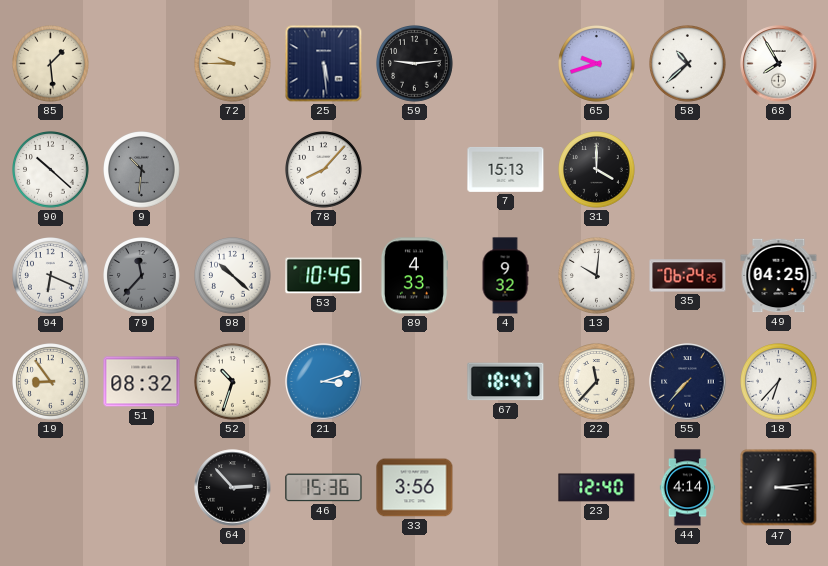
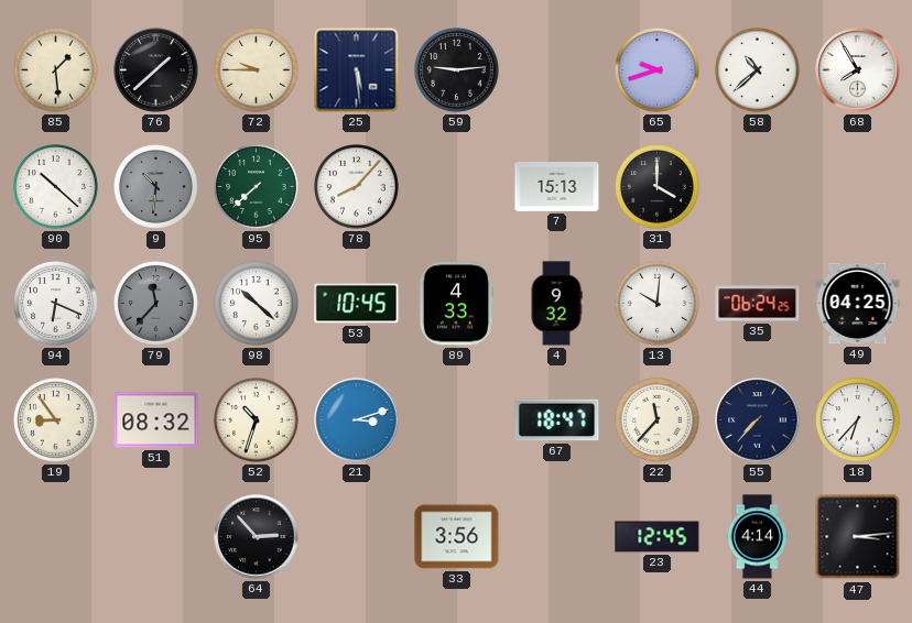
76: none -> 1:38
95: none -> 7:38
46: 15:36 -> none
23: 12:40 -> 12:45
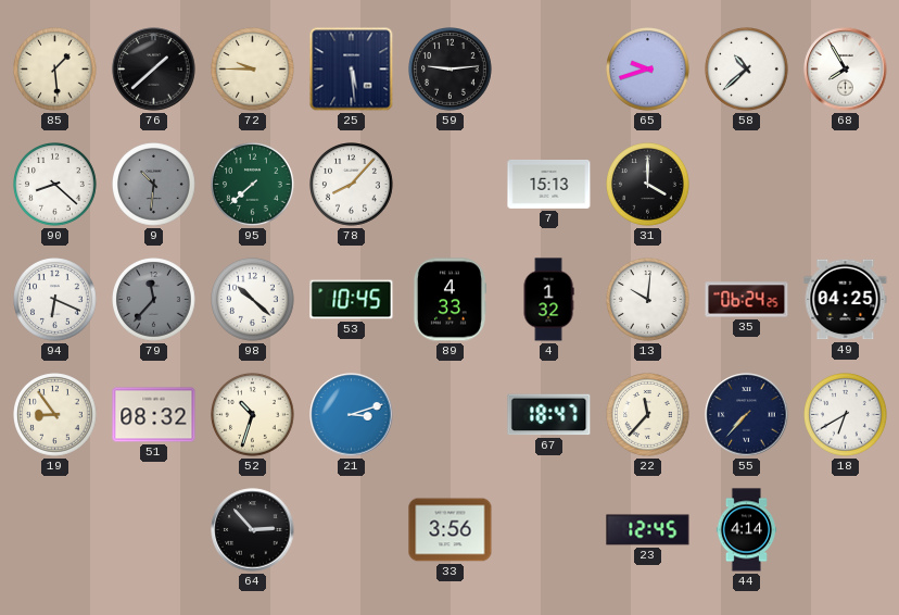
90: 10:22 -> 8:22
4: 9:32 -> 1:32
18: 6:37 -> 6:40
47: 3:14 -> none
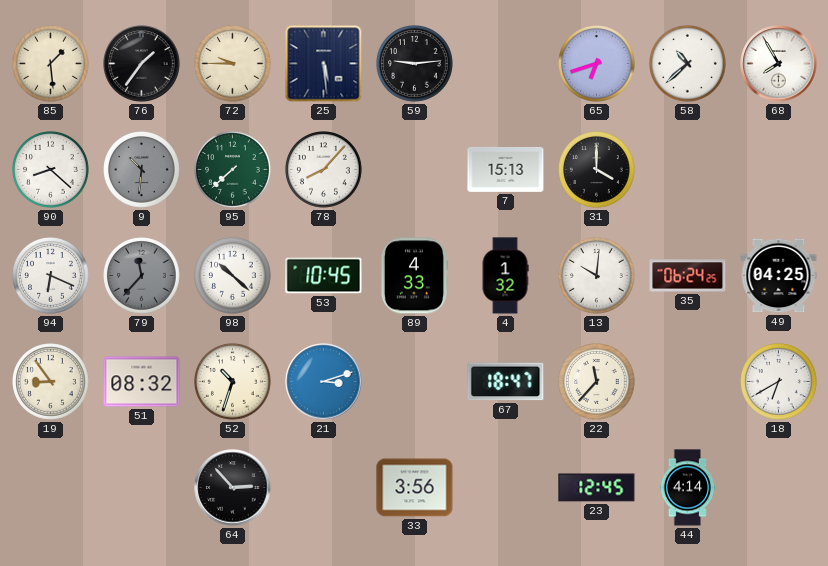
76: 1:38 -> 1:36
65: 9:42 -> 6:42
55: 7:37 -> none
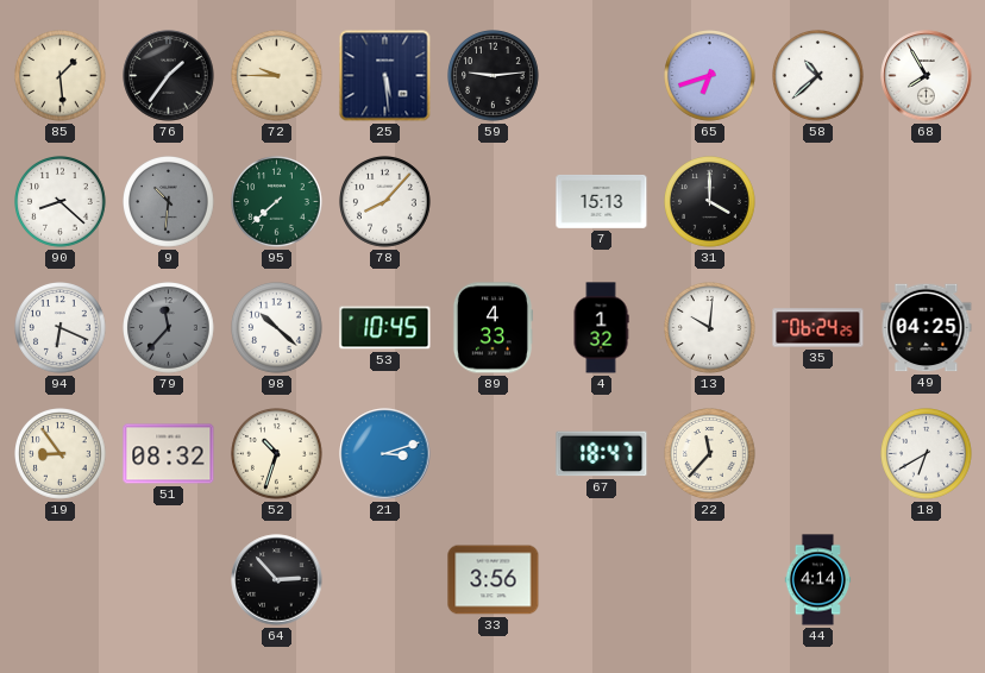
23: 12:45 -> none
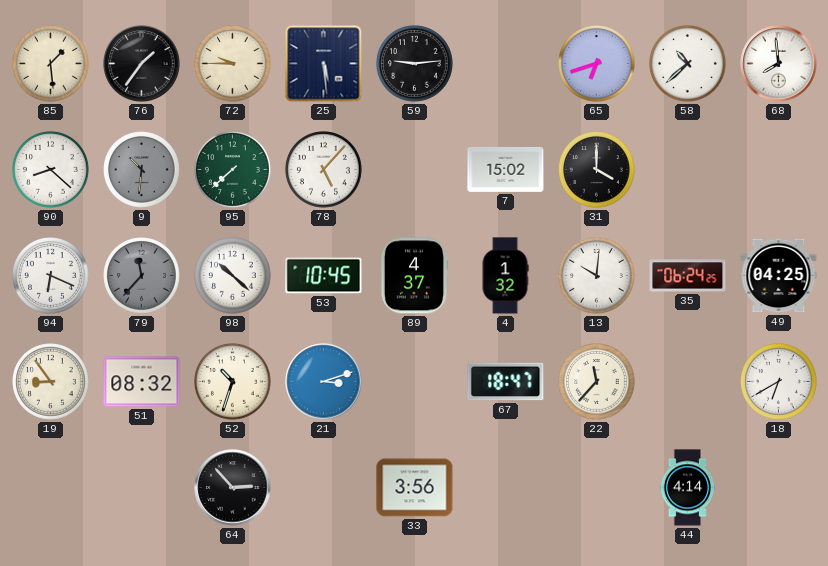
68: 7:55 -> 7:59
78: 8:07 -> 5:07
7: 15:13 -> 15:02
89: 4:33 -> 4:37
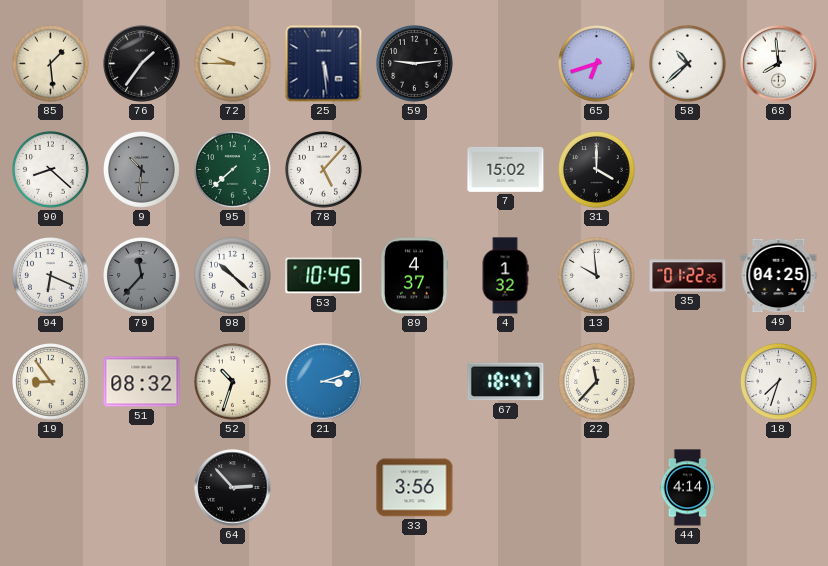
13: 10:01 -> 9:59
35: 06:24 -> 01:22
18: 6:40 -> 7:33
